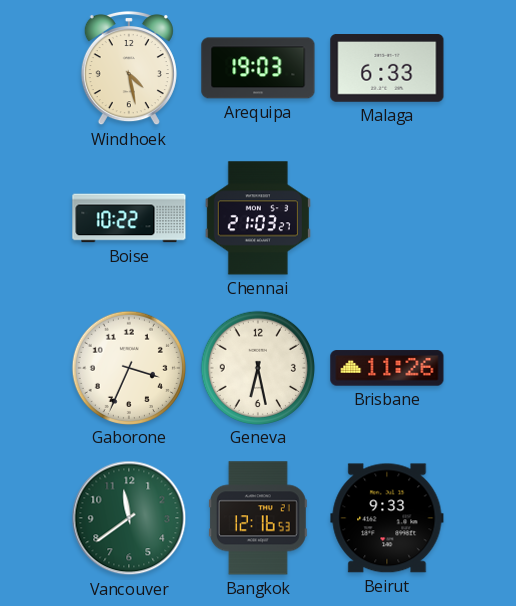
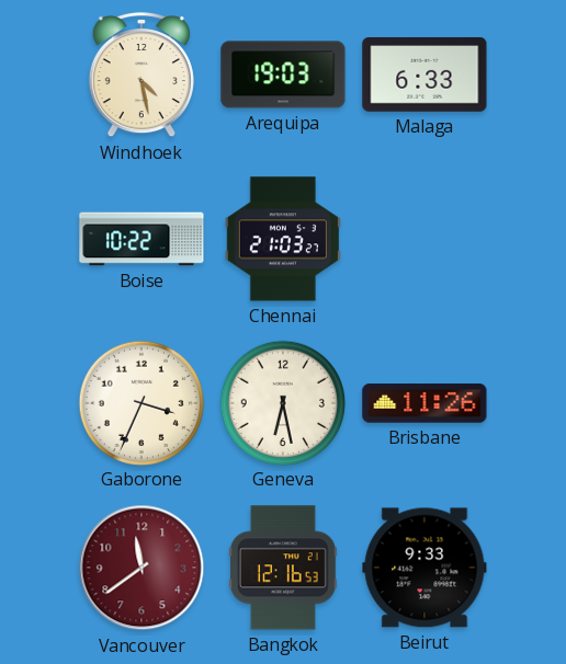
Vancouver dial: green -> burgundy
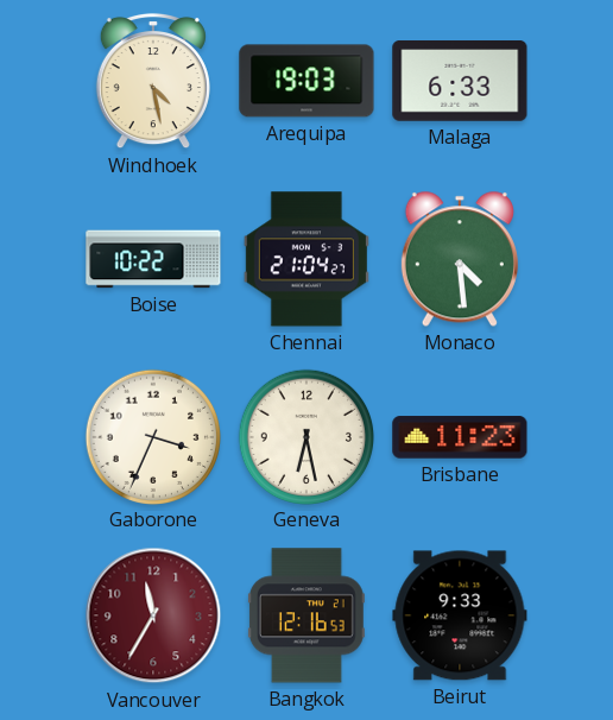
Chennai: 21:03 -> 21:04
Monaco: none -> 4:29
Brisbane: 11:26 -> 11:23
Vancouver: 11:39 -> 11:35
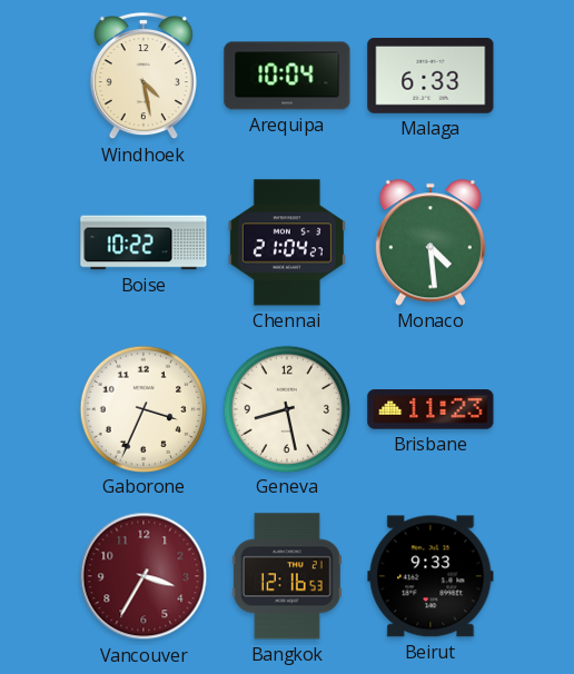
Arequipa: 19:03 -> 10:04
Geneva: 6:28 -> 8:28
Vancouver: 11:35 -> 3:35
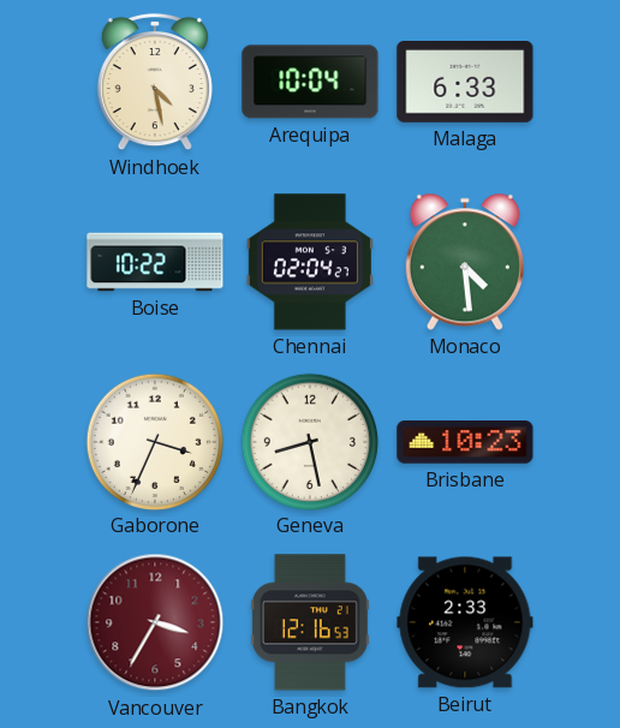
Chennai: 21:04 -> 02:04
Brisbane: 11:23 -> 10:23
Beirut: 9:33 -> 2:33
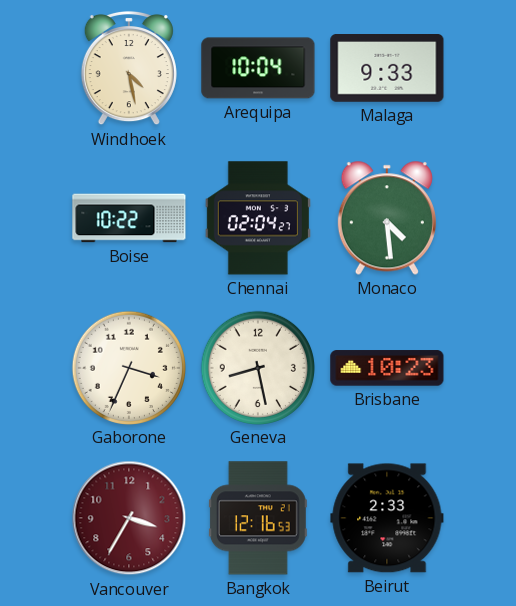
Malaga: 6:33 -> 9:33
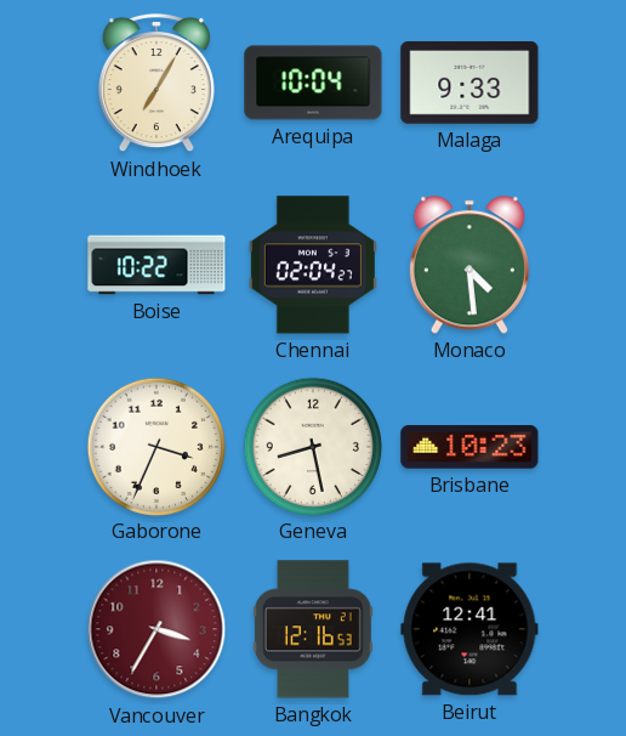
Windhoek: 4:28 -> 7:05
Beirut: 2:33 -> 12:41
